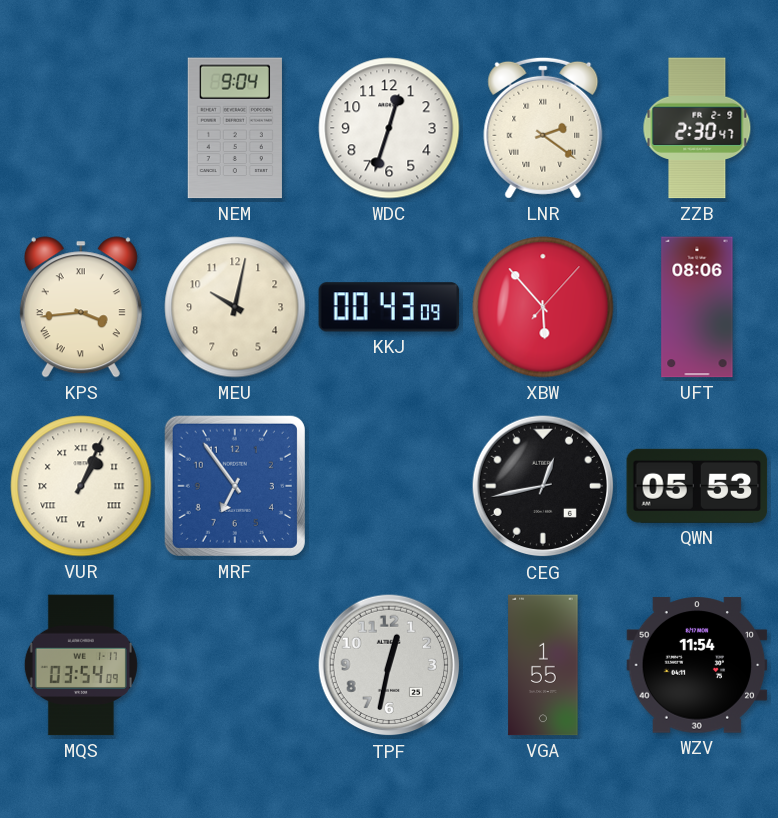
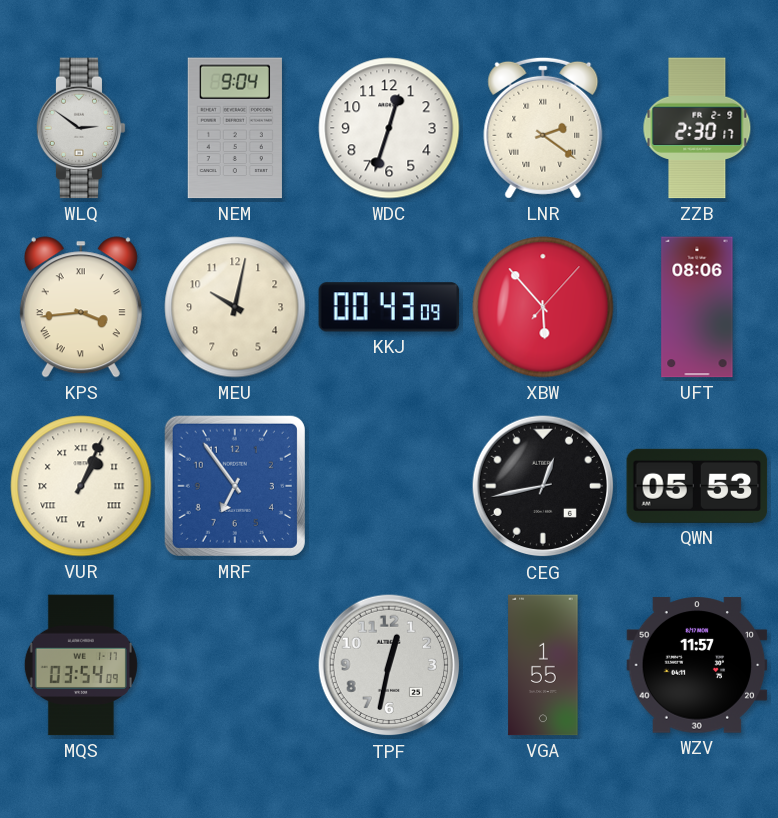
WLQ: none -> 2:51
ZZB: 2:30:47 -> 2:30:17
WZV: 11:54 -> 11:57
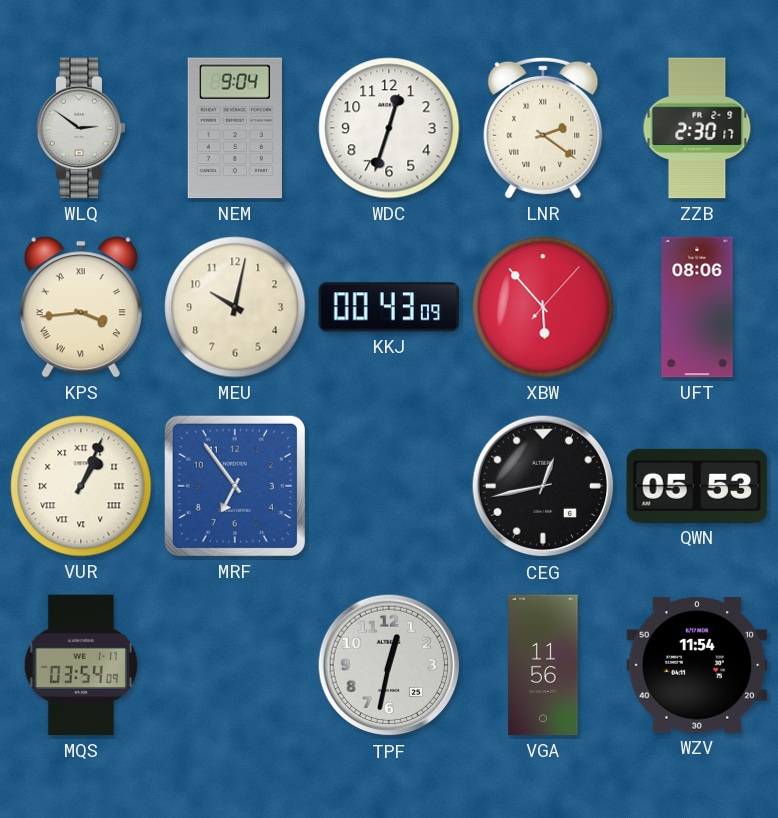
VGA: 1:55 -> 11:56
WZV: 11:57 -> 11:54
